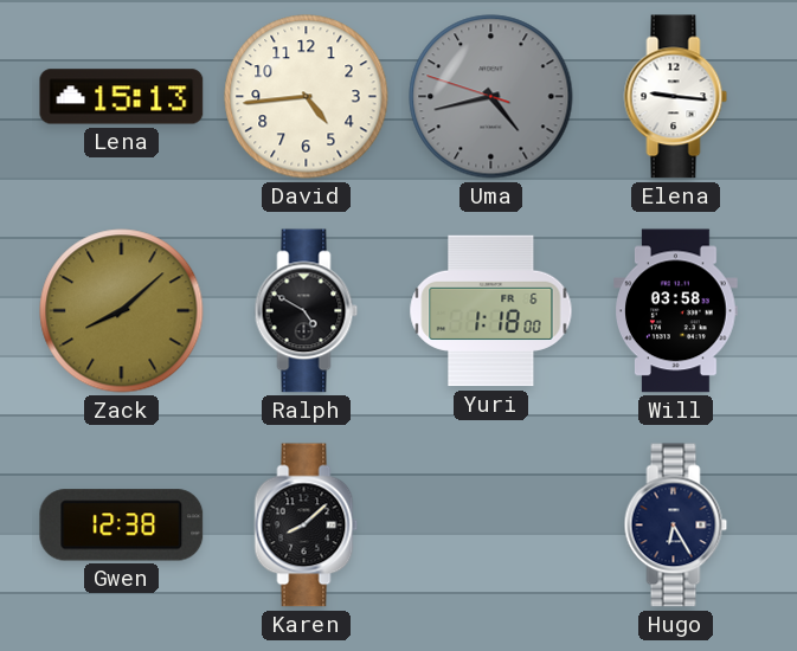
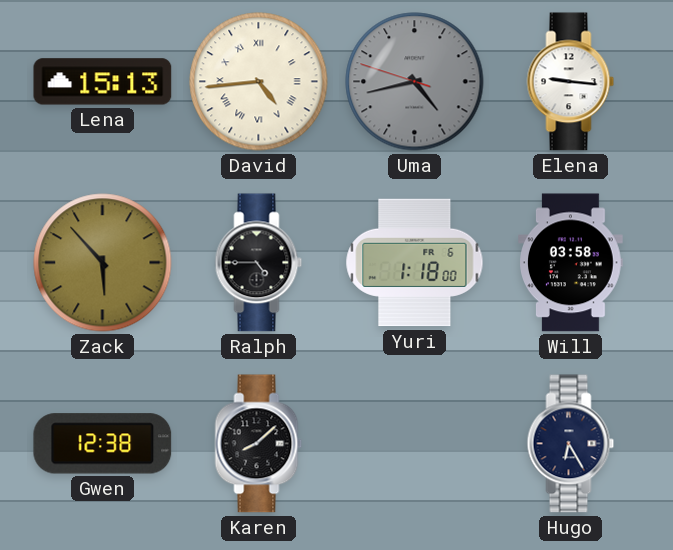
David numerals: Arabic -> Roman
Zack: 8:08 -> 5:53
Ralph: 4:50 -> 4:45
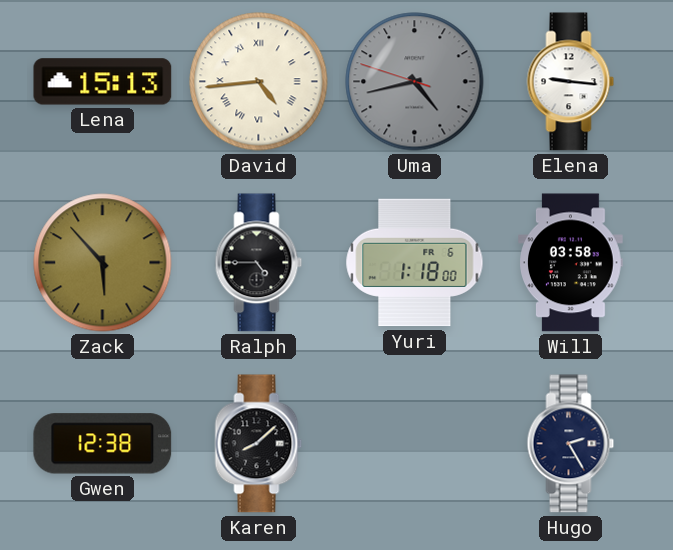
Hugo: 6:25 -> 2:25
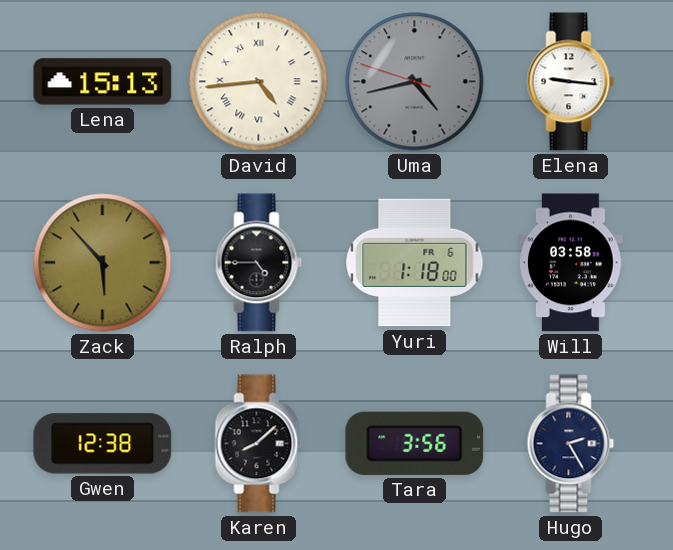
Tara: none -> 3:56
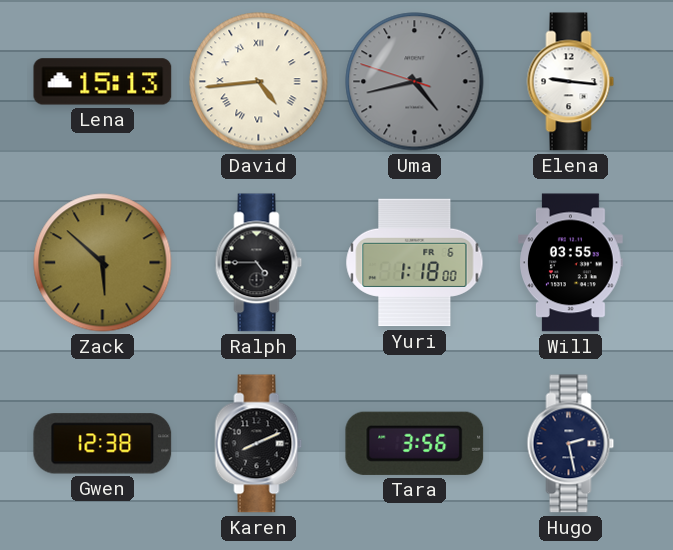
Zack: 5:53 -> 5:52
Will: 03:58 -> 03:55
Karen: 8:08 -> 8:11
Hugo: 2:25 -> 2:28
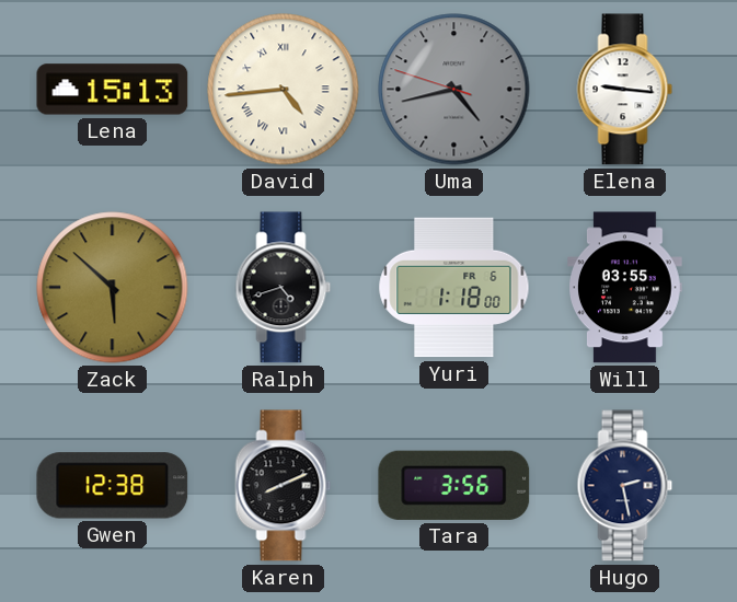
Ralph: 4:45 -> 4:42
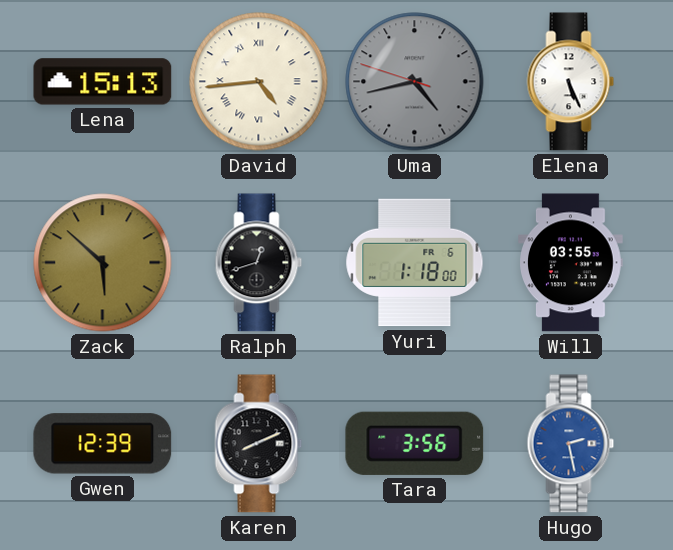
Elena: 9:16 -> 5:26
Ralph: 4:42 -> 12:42
Gwen: 12:38 -> 12:39
Hugo dial: navy -> blue
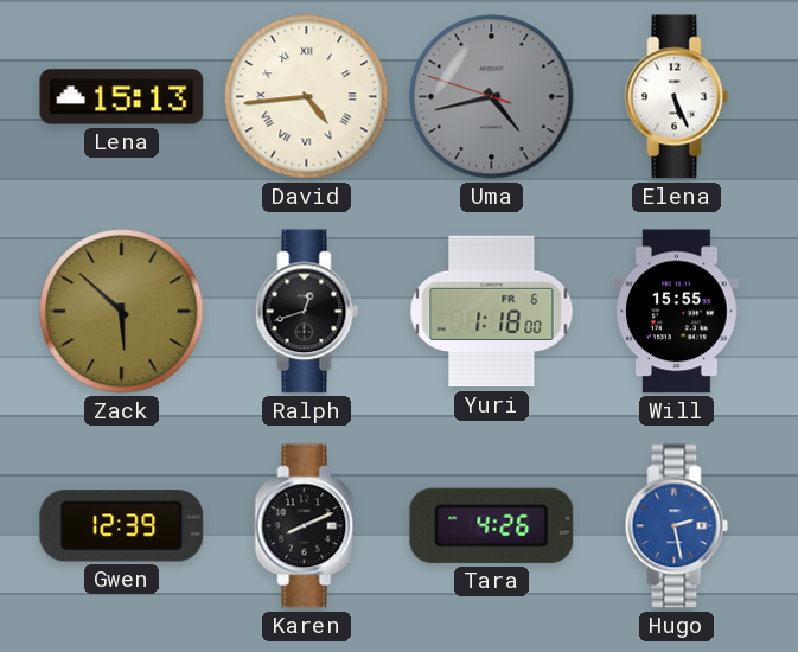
Will: 03:55 -> 15:55
Tara: 3:56 -> 4:26
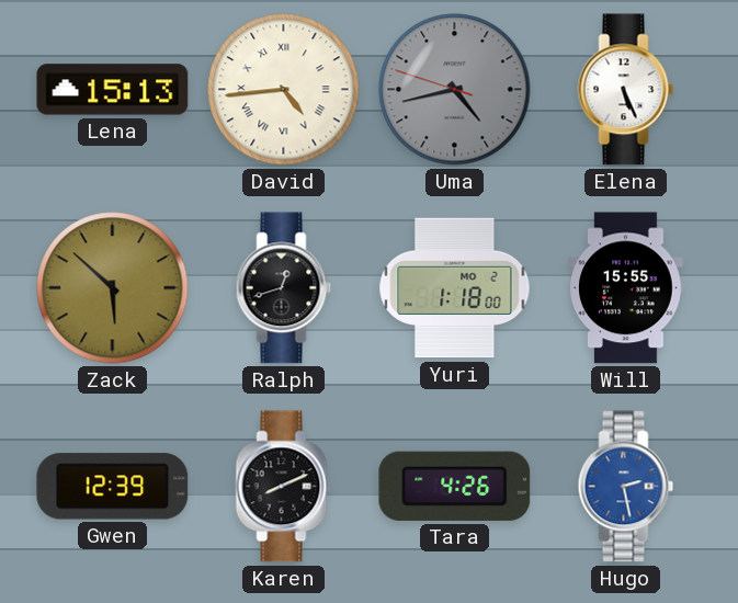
Yuri date: FR 6 -> MO 2
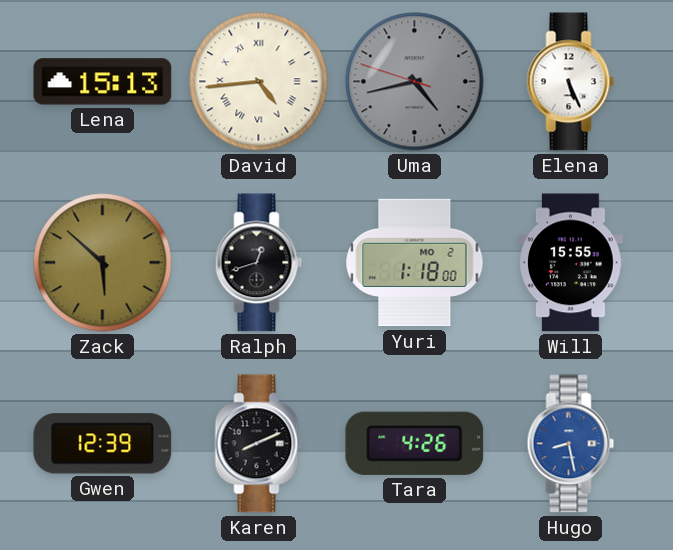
Hugo: 2:28 -> 8:28
